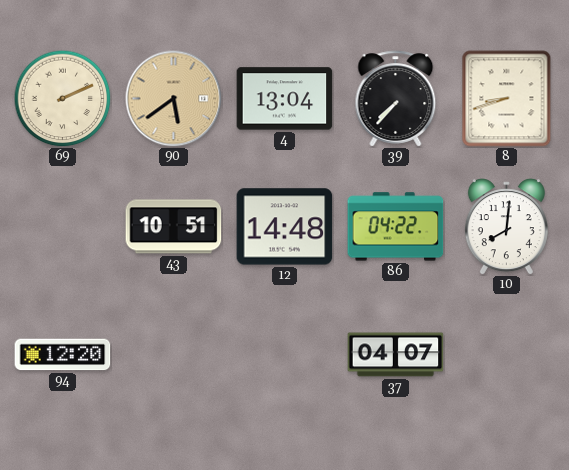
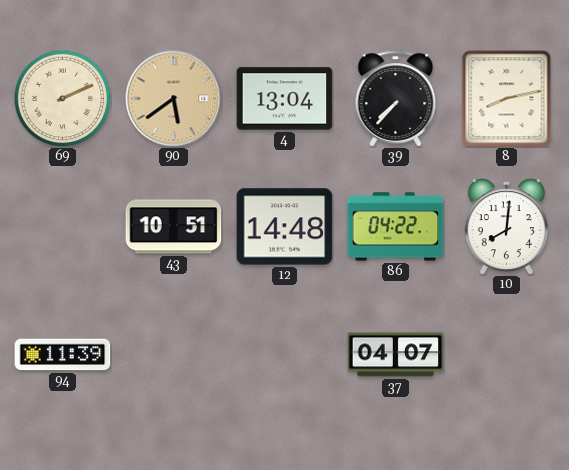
8: 8:42 -> 8:13
94: 12:20 -> 11:39
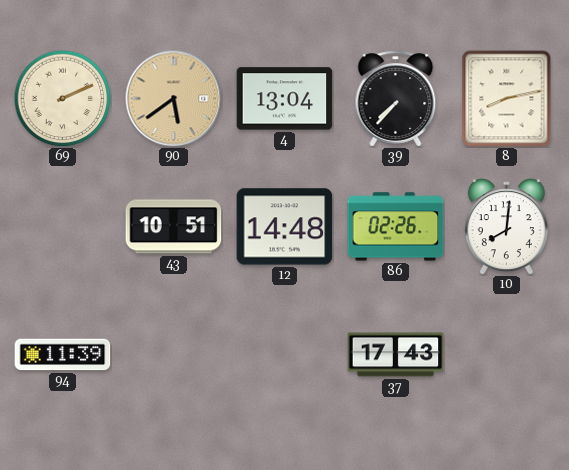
86: 04:22 -> 02:26
37: 04:07 -> 17:43
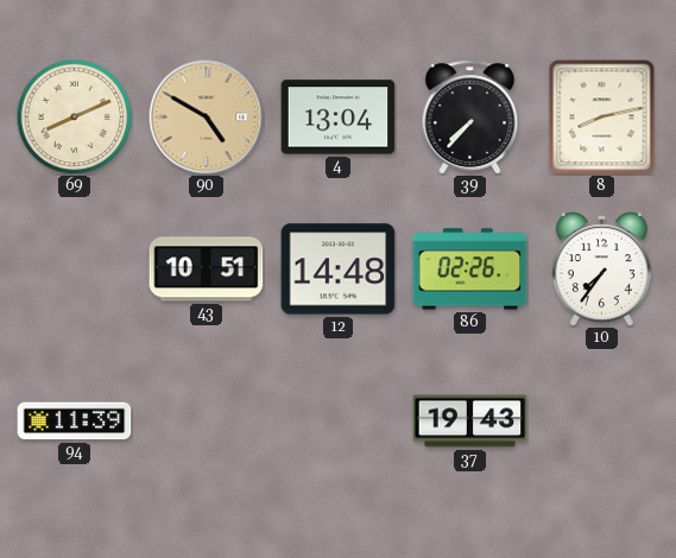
69: 2:11 -> 8:11
90: 5:39 -> 4:50
10: 8:01 -> 7:36
37: 17:43 -> 19:43
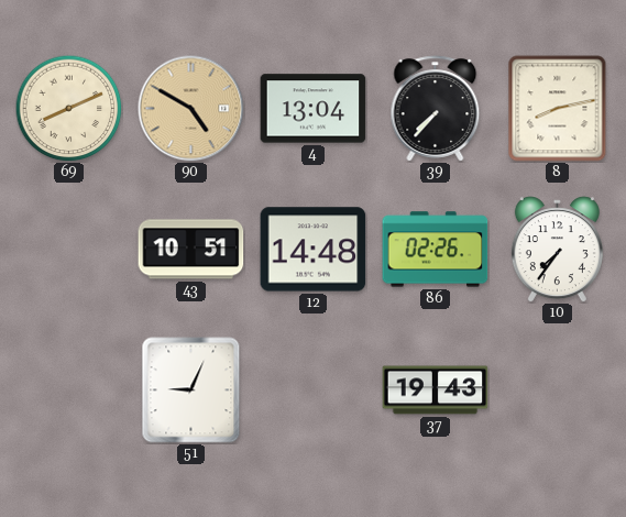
94: 11:39 -> none
51: none -> 9:04
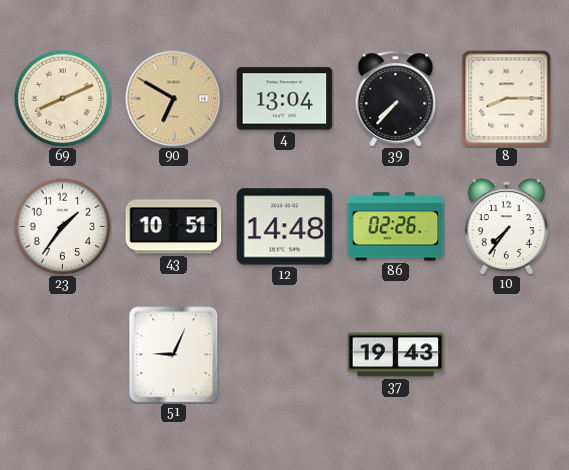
90: 4:50 -> 6:50
8: 8:13 -> 8:15
23: none -> 1:36
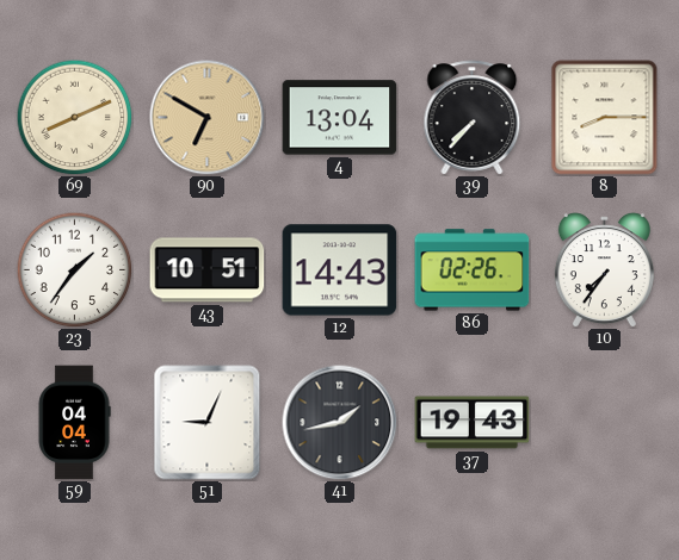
12: 14:48 -> 14:43
59: none -> 04:04
41: none -> 1:43
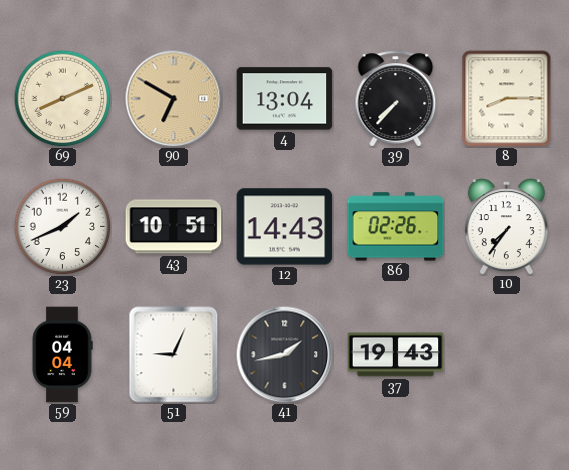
23: 1:36 -> 1:41
